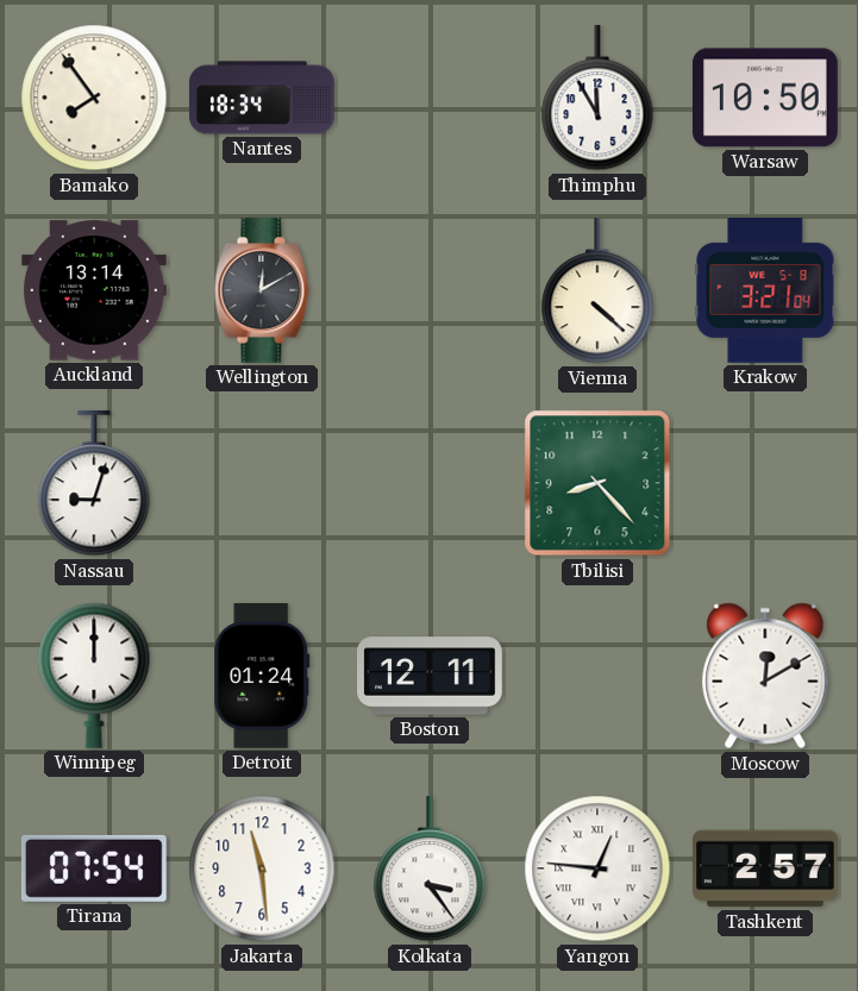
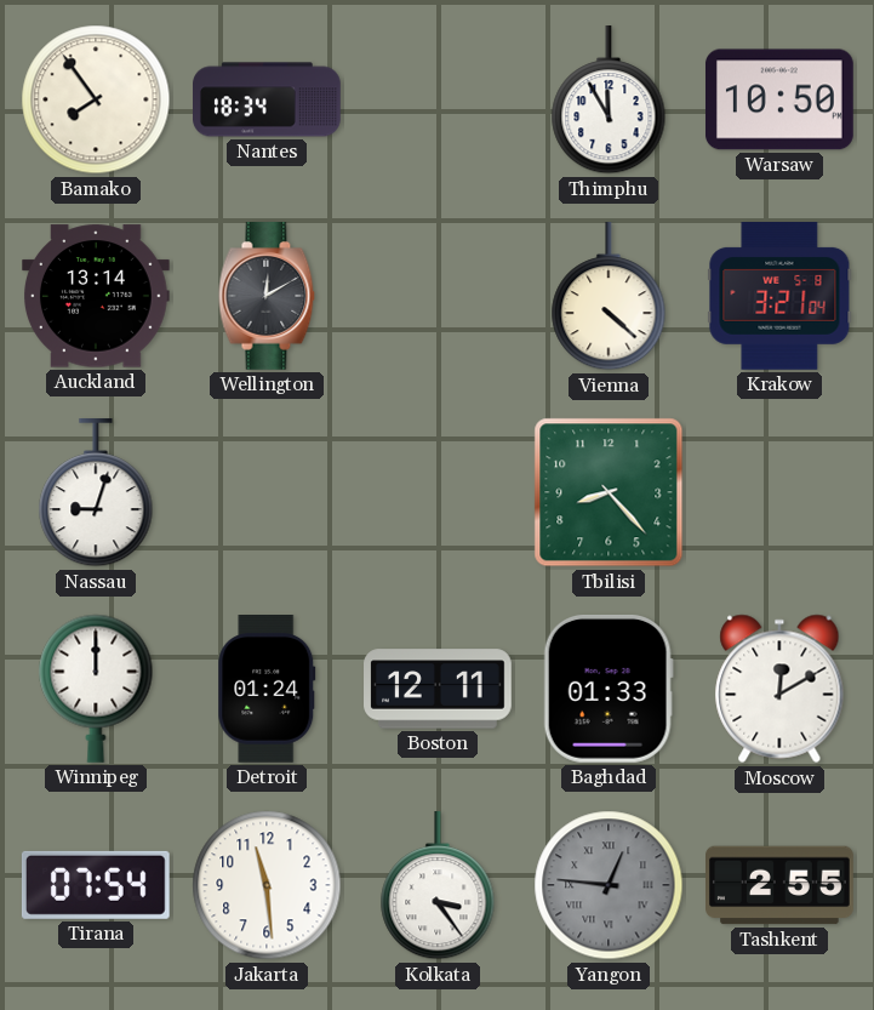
Baghdad: none -> 01:33
Yangon dial: white -> grey
Tashkent: 2:57 -> 2:55
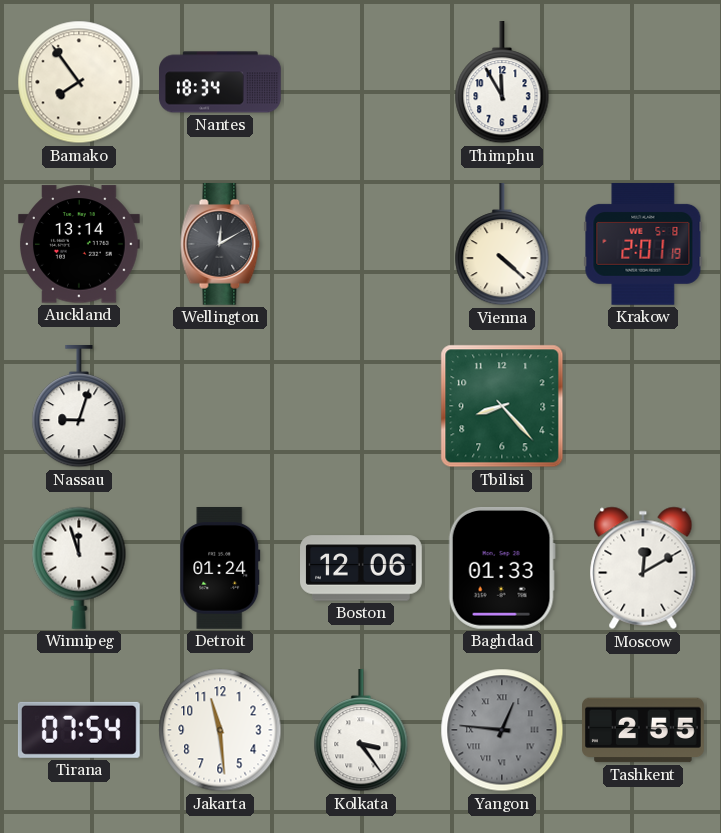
Warsaw: 10:50 -> none
Krakow: 3:21 -> 2:01
Winnipeg: 12:00 -> 11:57
Boston: 12:11 -> 12:06
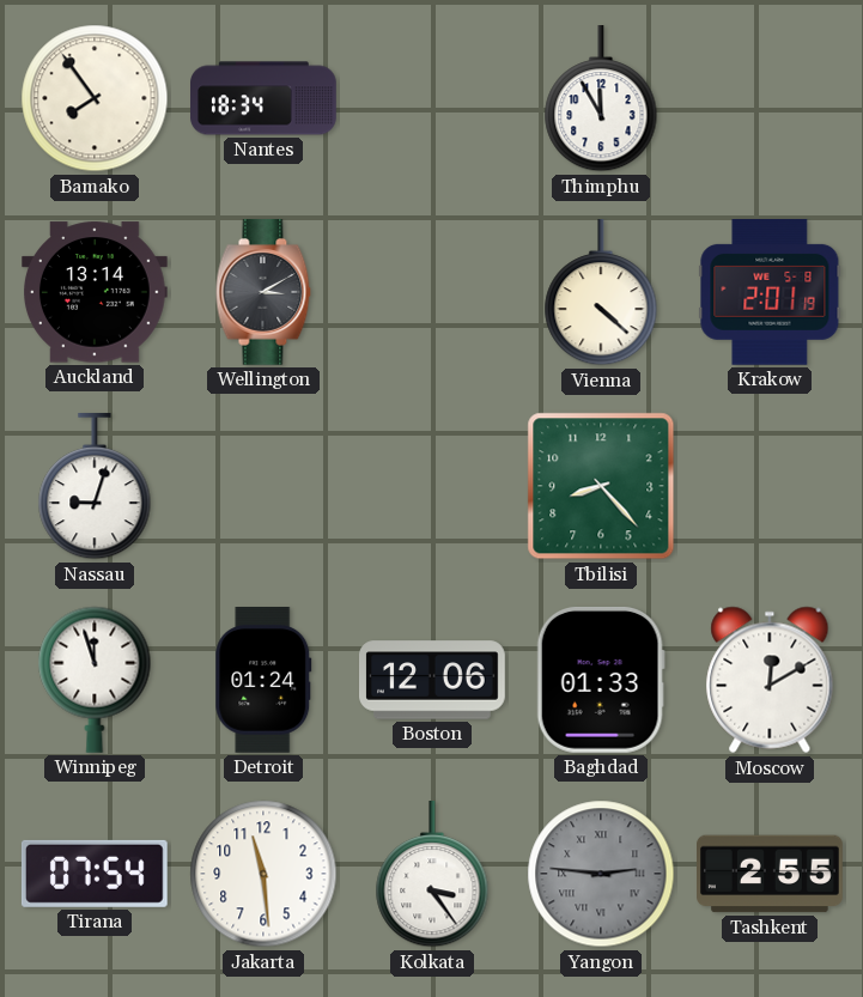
Wellington: 12:10 -> 3:10
Yangon: 12:46 -> 2:46
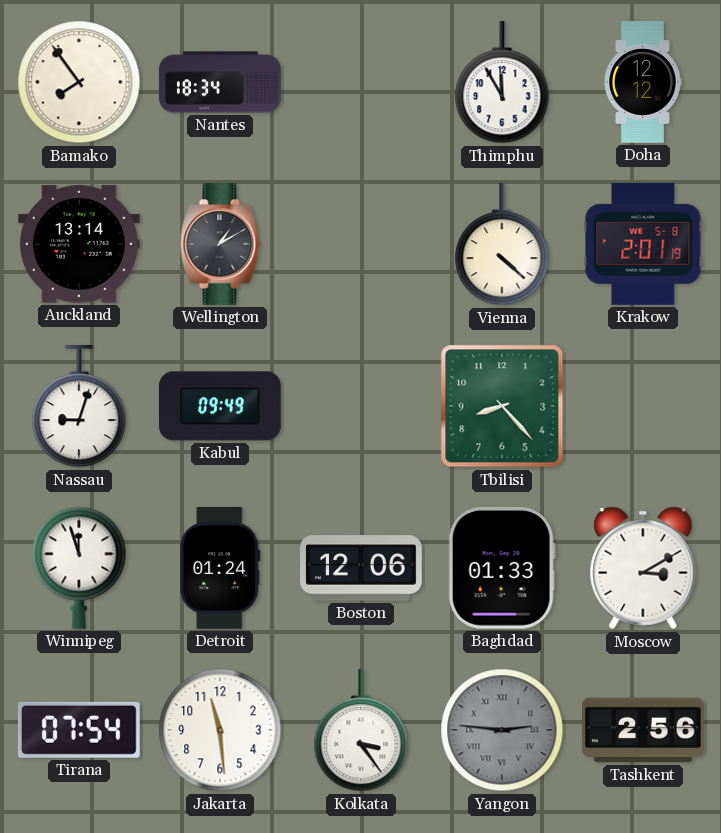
Doha: none -> 12:12
Wellington: 3:10 -> 1:10
Kabul: none -> 09:49
Moscow: 12:10 -> 3:10
Tashkent: 2:55 -> 2:56
